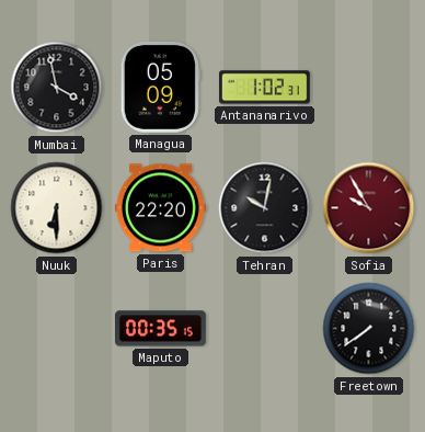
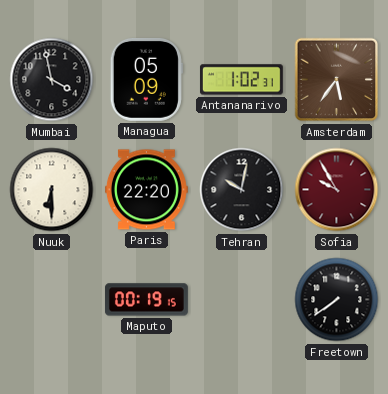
Amsterdam: none -> 5:36
Maputo: 00:35 -> 00:19
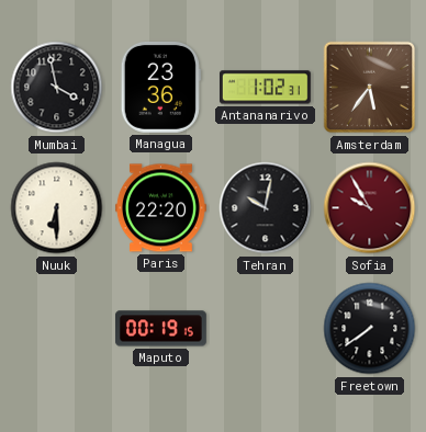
Managua: 05:09 -> 23:36
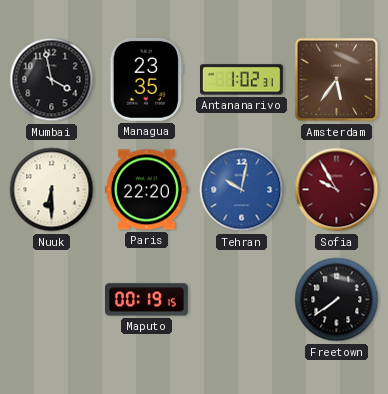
Managua: 23:36 -> 23:35
Tehran dial: black -> blue
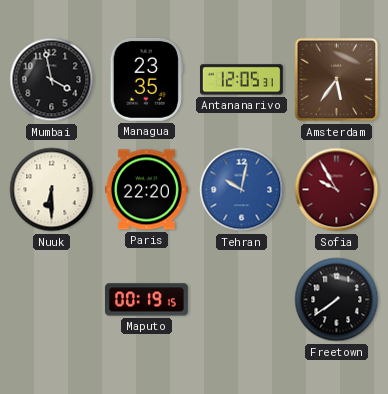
Antananarivo: 1:02 -> 12:05
